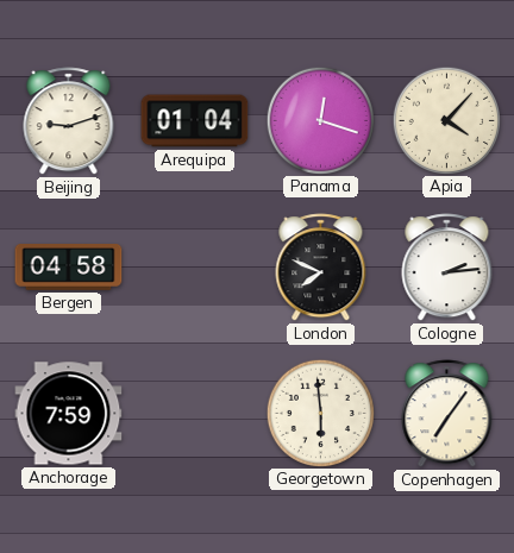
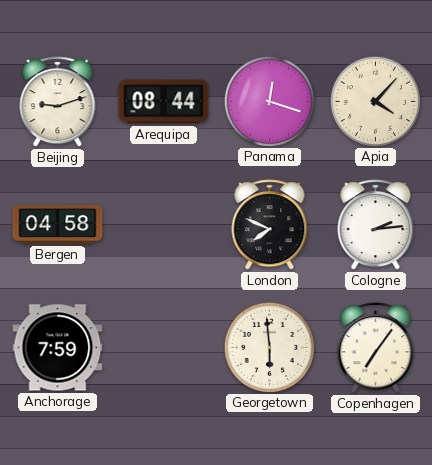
Arequipa: 01:04 -> 08:44
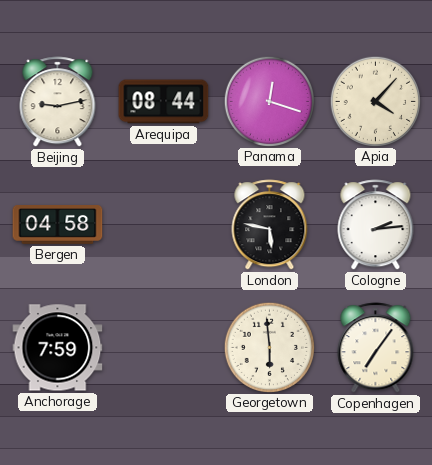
Beijing: 9:12 -> 9:13
London: 7:49 -> 5:47
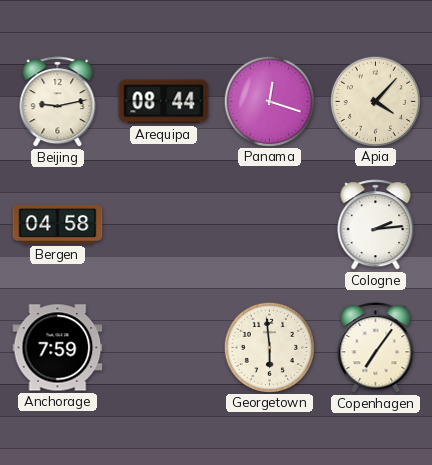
London: 5:47 -> none
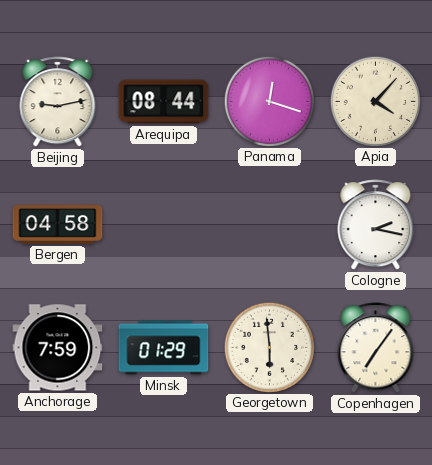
Cologne: 2:14 -> 2:17
Minsk: none -> 01:29
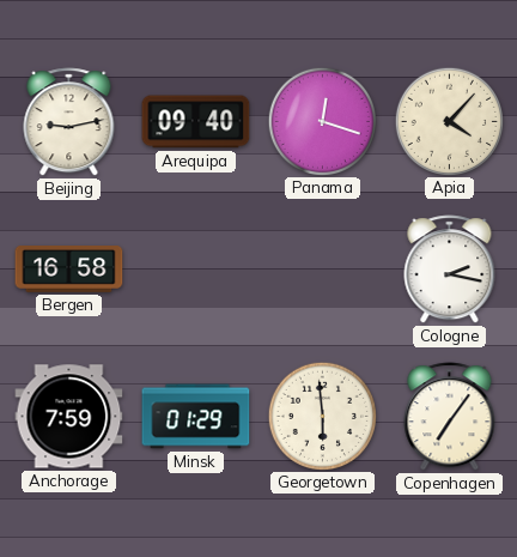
Arequipa: 08:44 -> 09:40
Bergen: 04:58 -> 16:58
